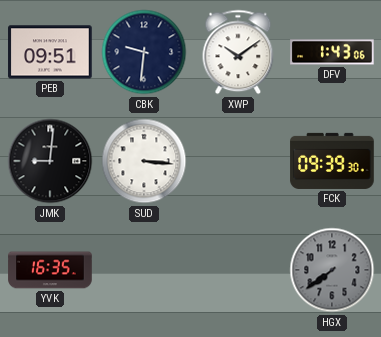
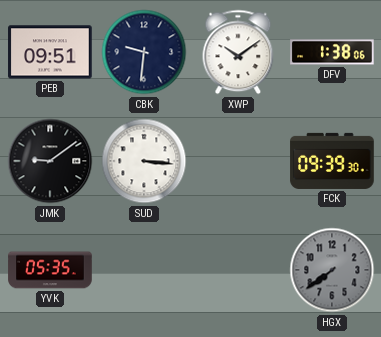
DFV: 1:43 -> 1:38
JMK: 9:01 -> 9:09
YVK: 16:35 -> 05:35
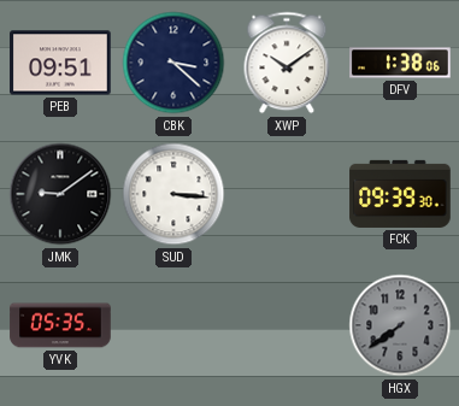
CBK: 9:31 -> 3:22
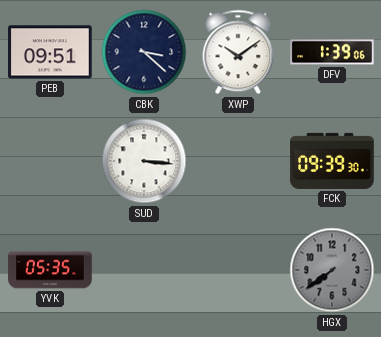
DFV: 1:38 -> 1:39
JMK: 9:09 -> none
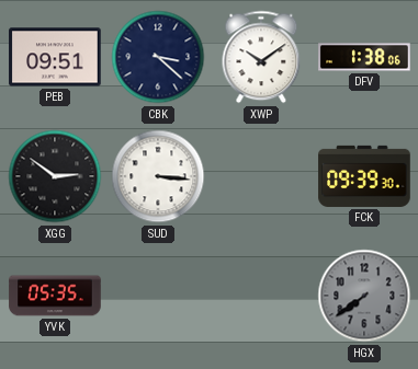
DFV: 1:39 -> 1:38
XGG: none -> 2:51
